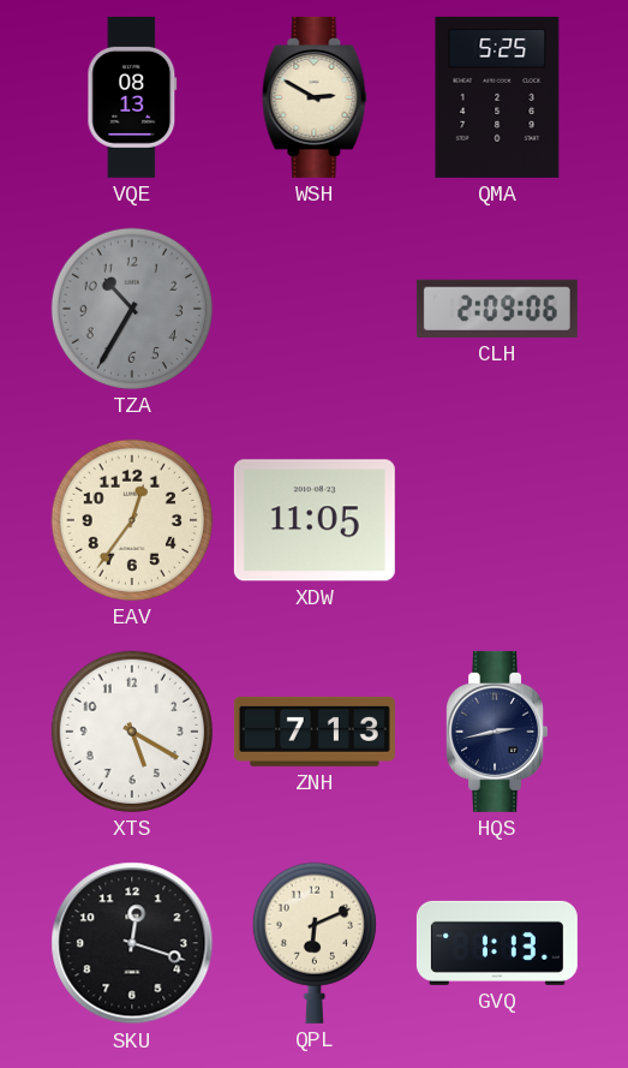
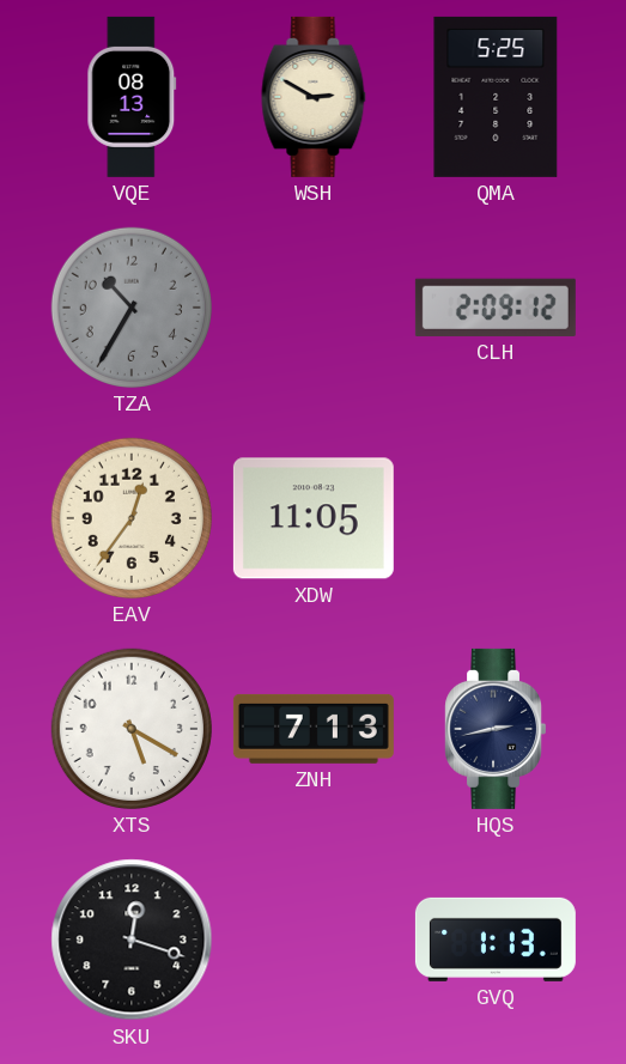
CLH: 2:09:06 -> 2:09:12
QPL: 6:11 -> none
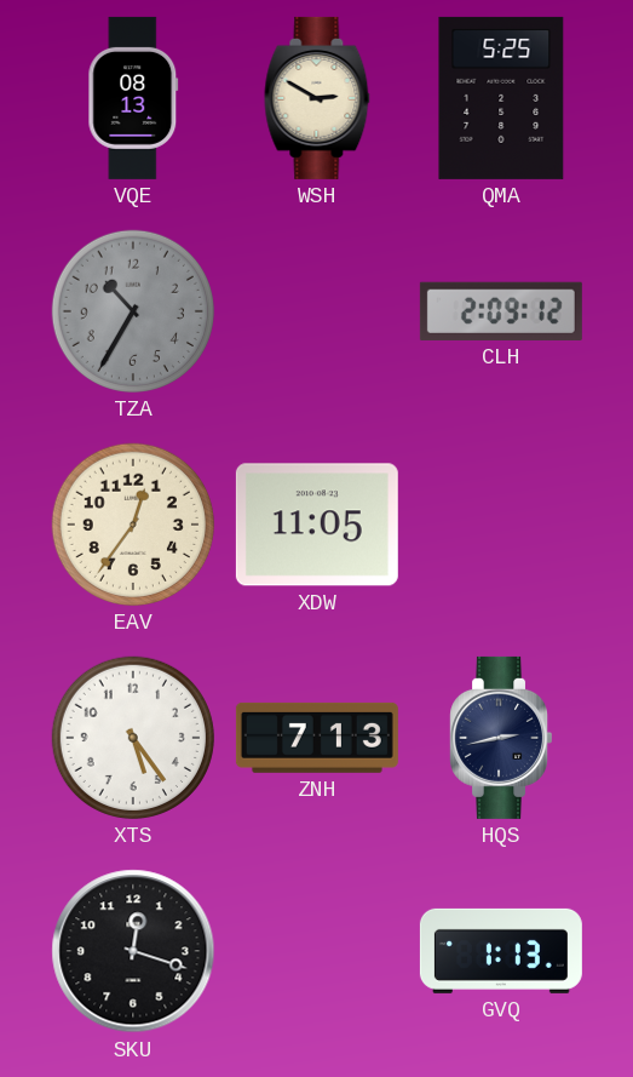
XTS: 5:20 -> 5:24
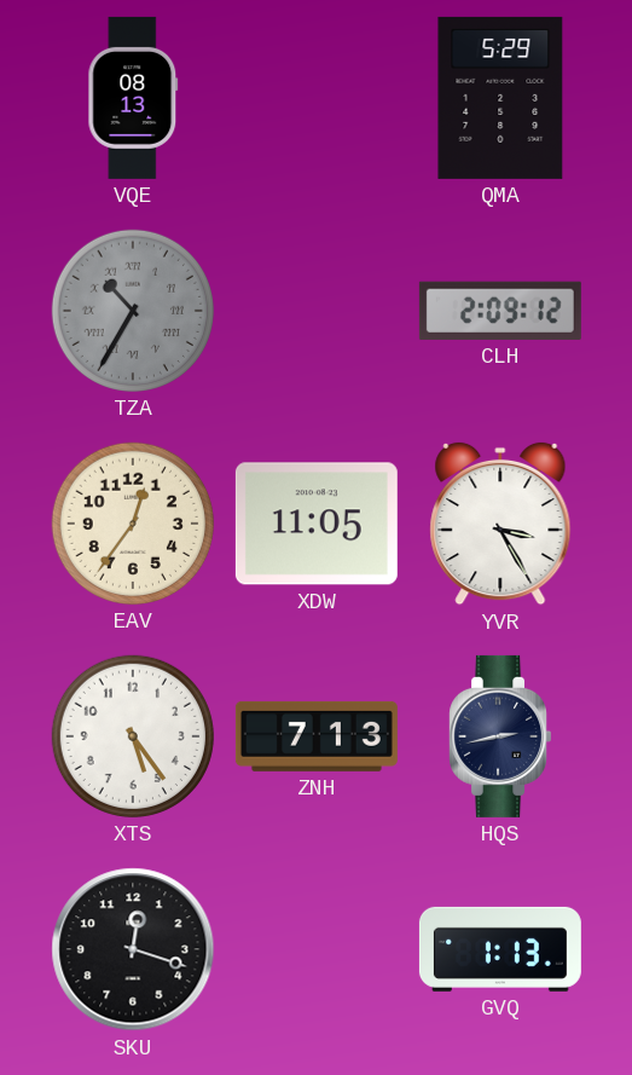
WSH: 2:50 -> none
QMA: 5:25 -> 5:29
TZA numerals: Arabic -> Roman
YVR: none -> 3:25
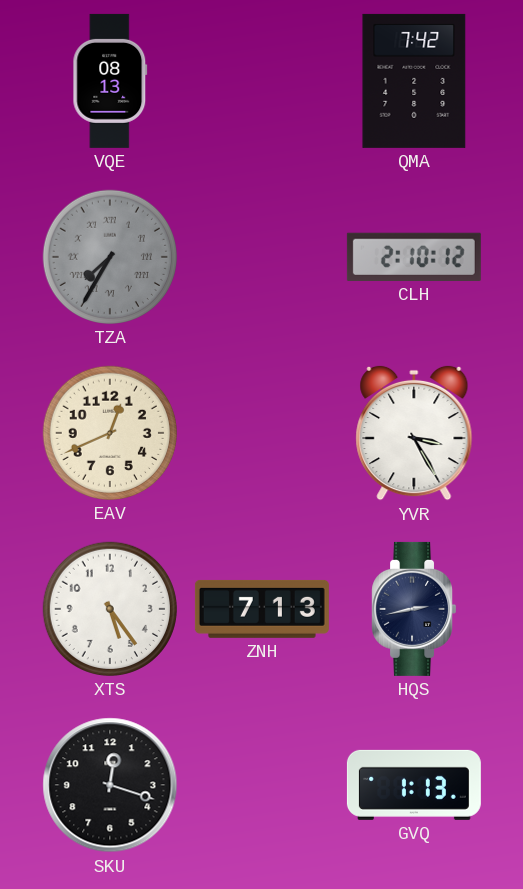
QMA: 5:29 -> 7:42
TZA: 10:35 -> 7:35
CLH: 2:09 -> 2:10
EAV: 12:36 -> 12:41
XDW: 11:05 -> none
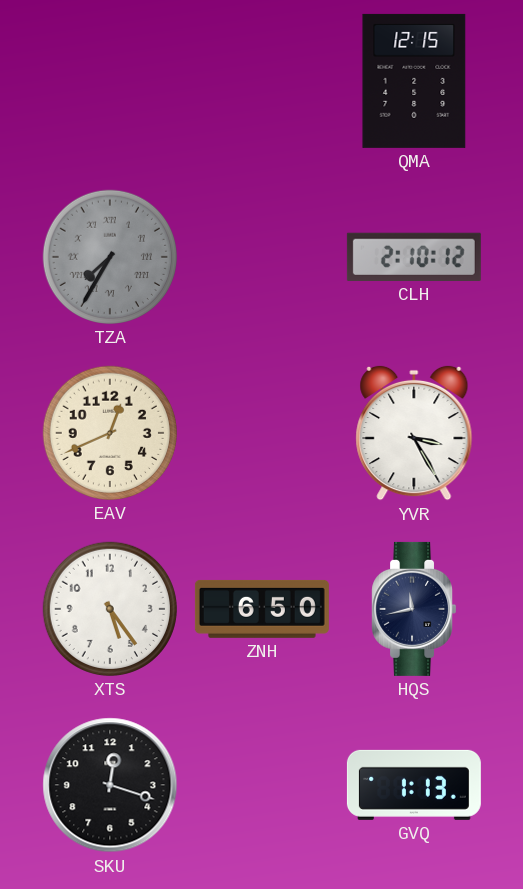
VQE: 08:13 -> none
QMA: 7:42 -> 12:15
ZNH: 7:13 -> 6:50
HQS: 2:43 -> 11:43
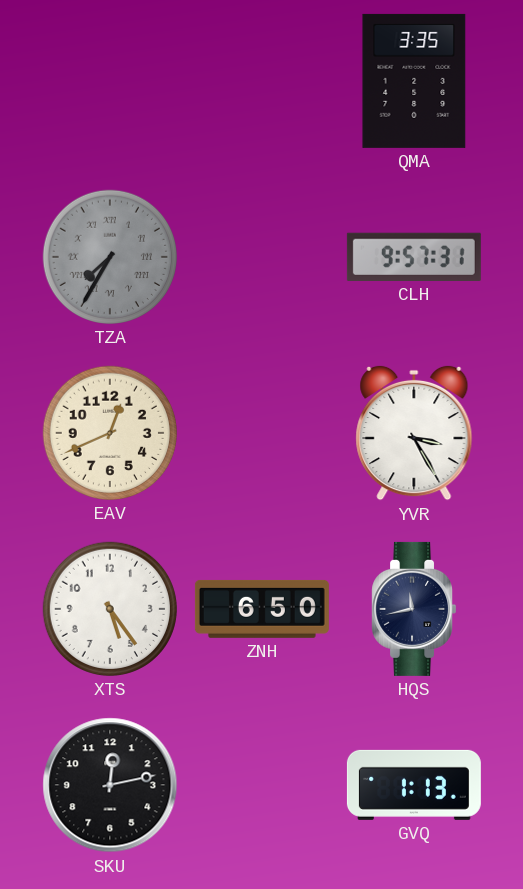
QMA: 12:15 -> 3:35
CLH: 2:10 -> 9:57
SKU: 12:18 -> 12:13
